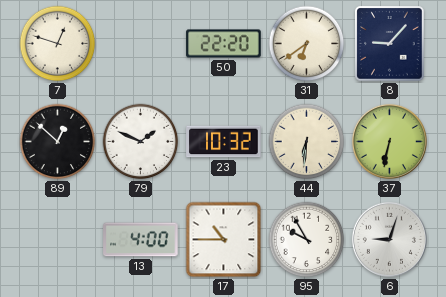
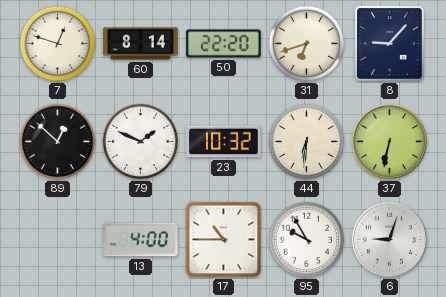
60: none -> 8:14
31: 6:39 -> 6:42
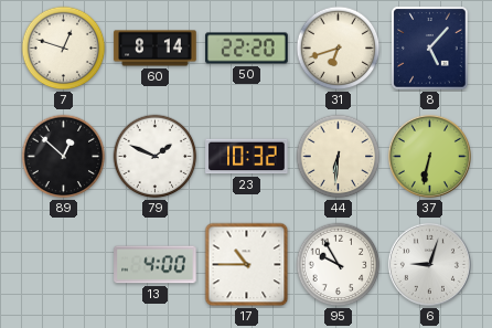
8: 9:07 -> 5:07
